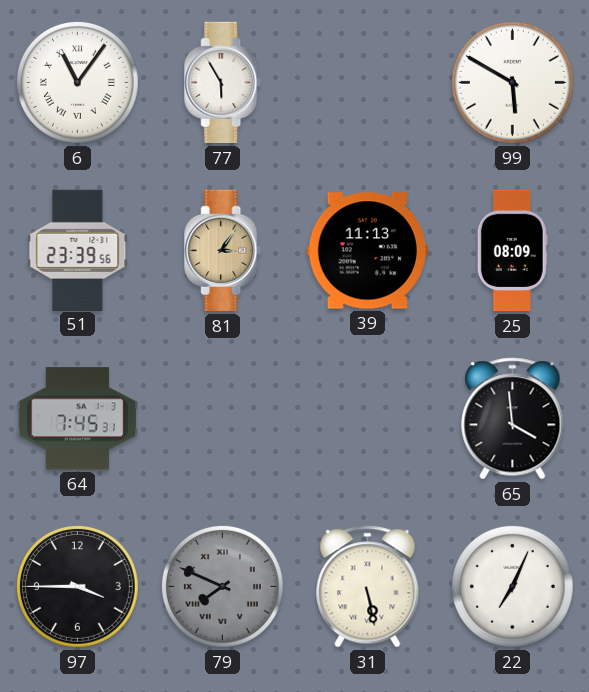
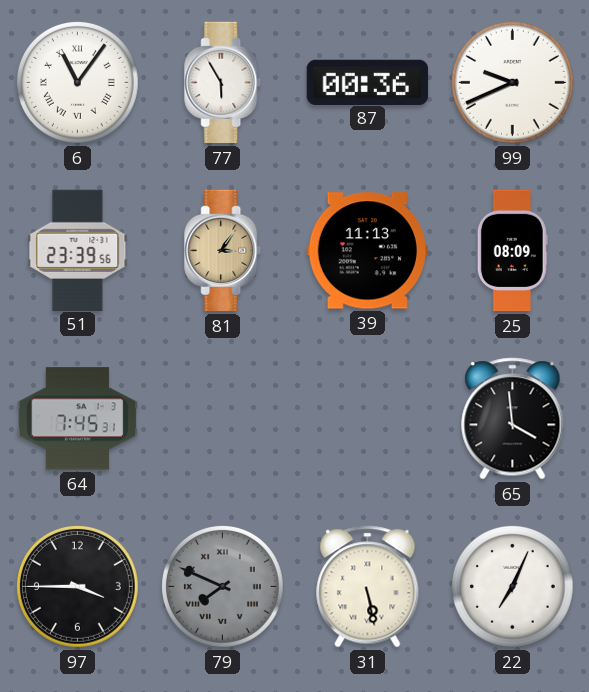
87: none -> 00:36
99: 5:50 -> 9:41
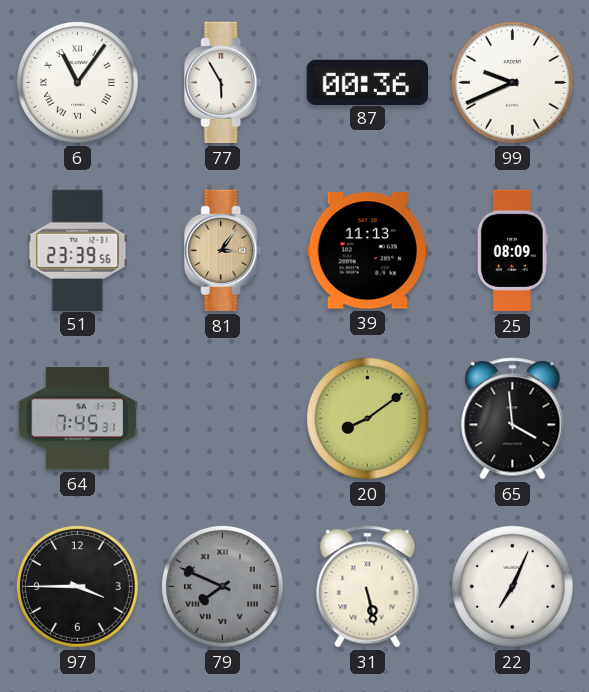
20: none -> 8:09
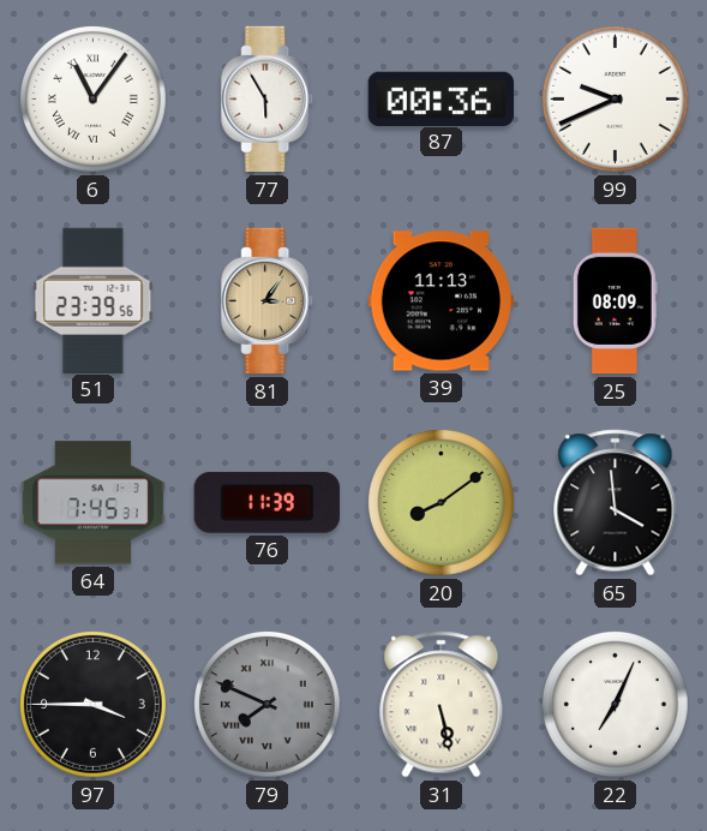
76: none -> 11:39
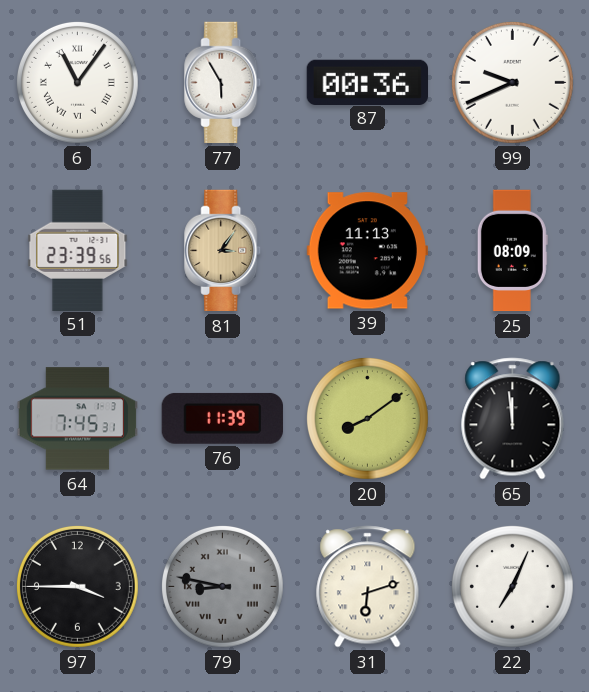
65: 3:59 -> 11:59
79: 7:49 -> 8:47
31: 5:28 -> 6:12
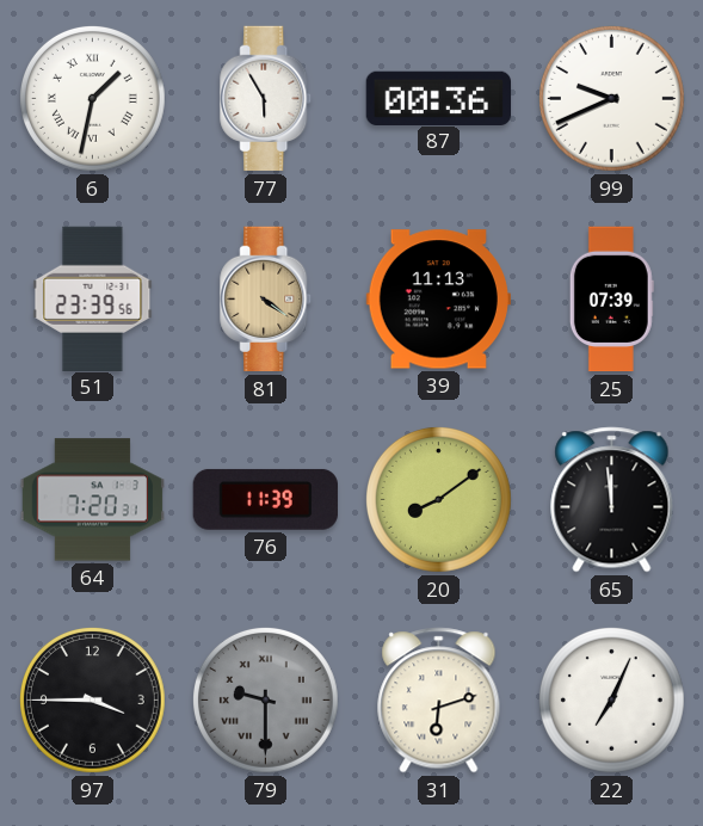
6: 11:06 -> 1:32
81: 3:06 -> 4:21
25: 08:09 -> 07:39
64: 7:45 -> 7:20
79: 8:47 -> 9:30
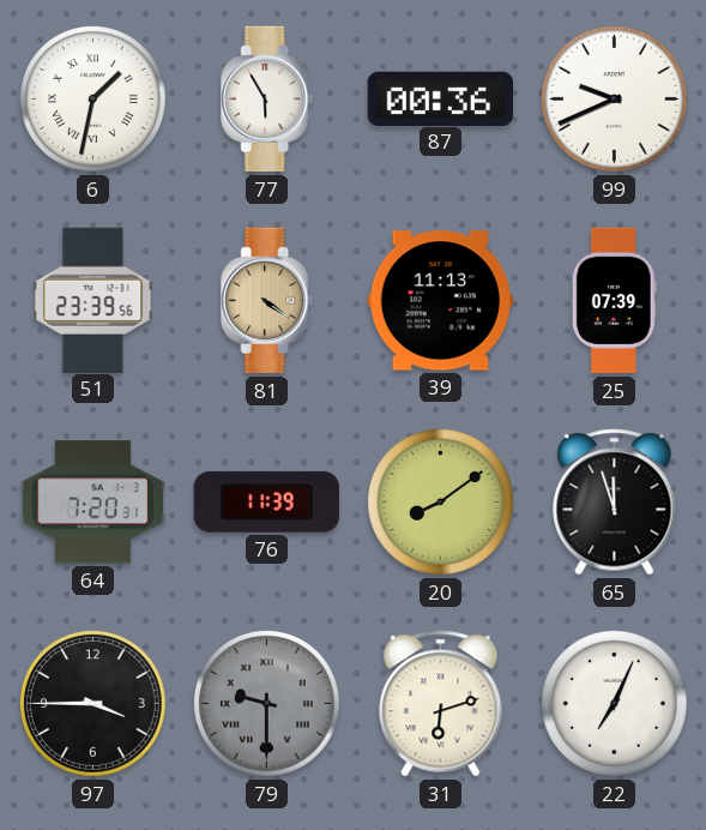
65: 11:59 -> 11:57
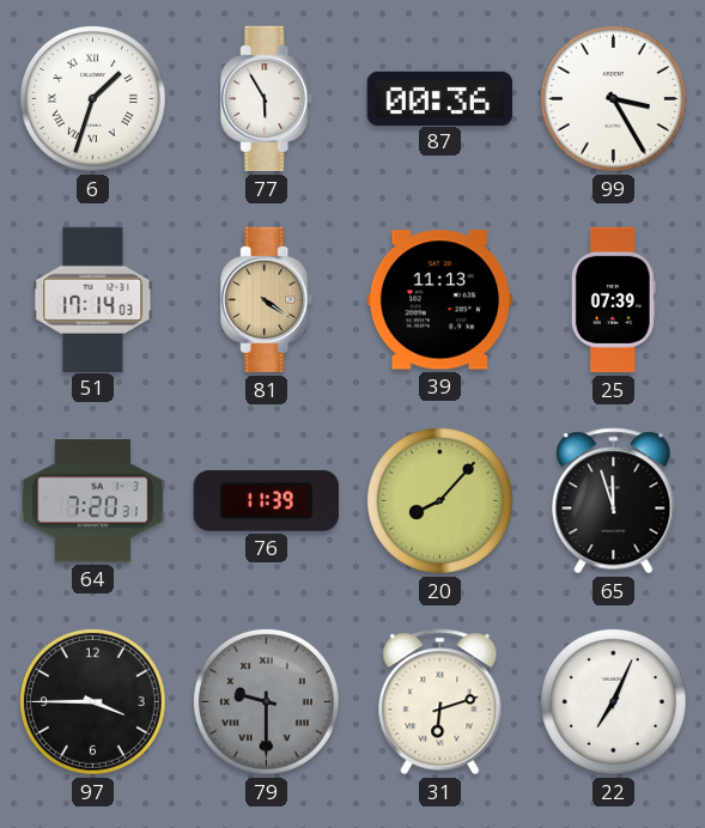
6: 1:32 -> 1:33
99: 9:41 -> 3:25
51: 23:39 -> 17:14
20: 8:09 -> 8:07
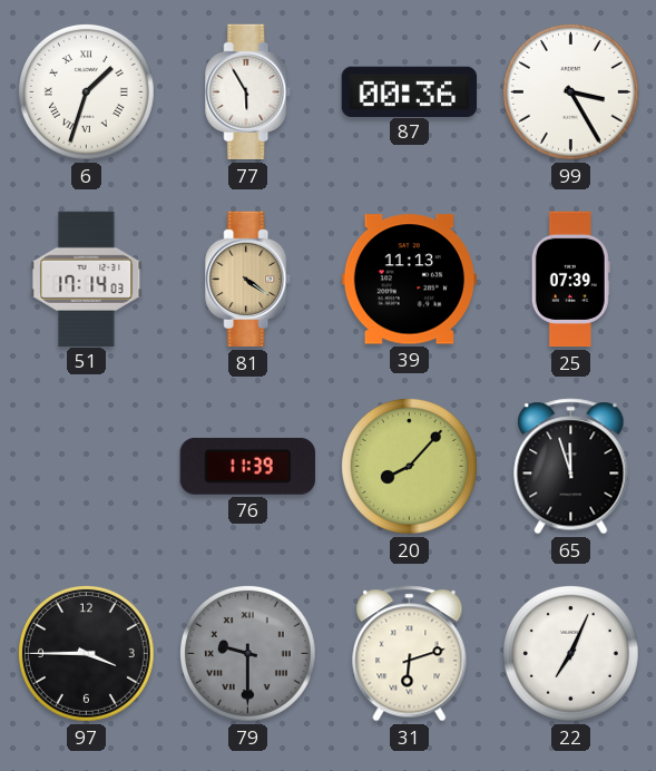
64: 7:20 -> none
